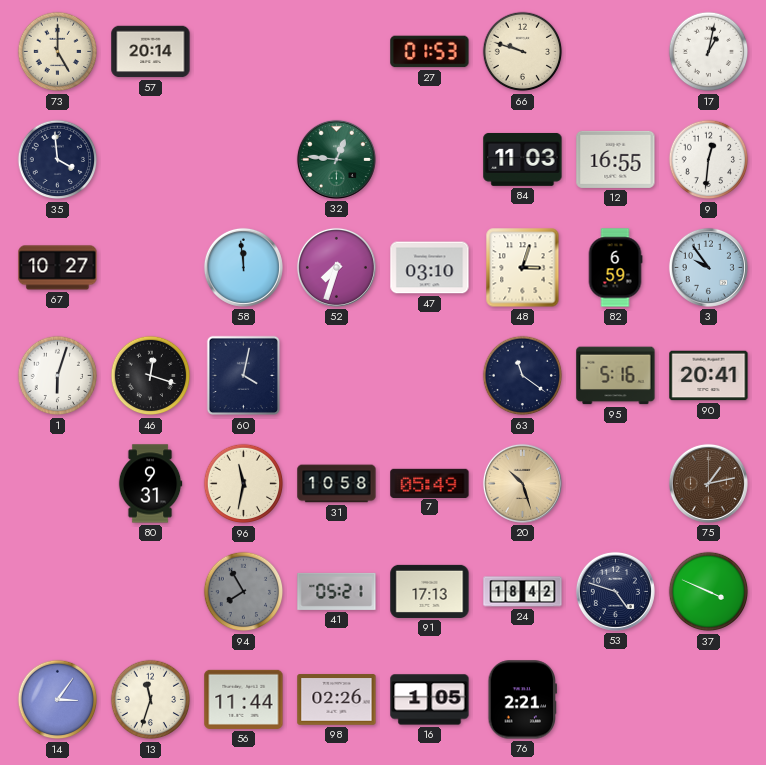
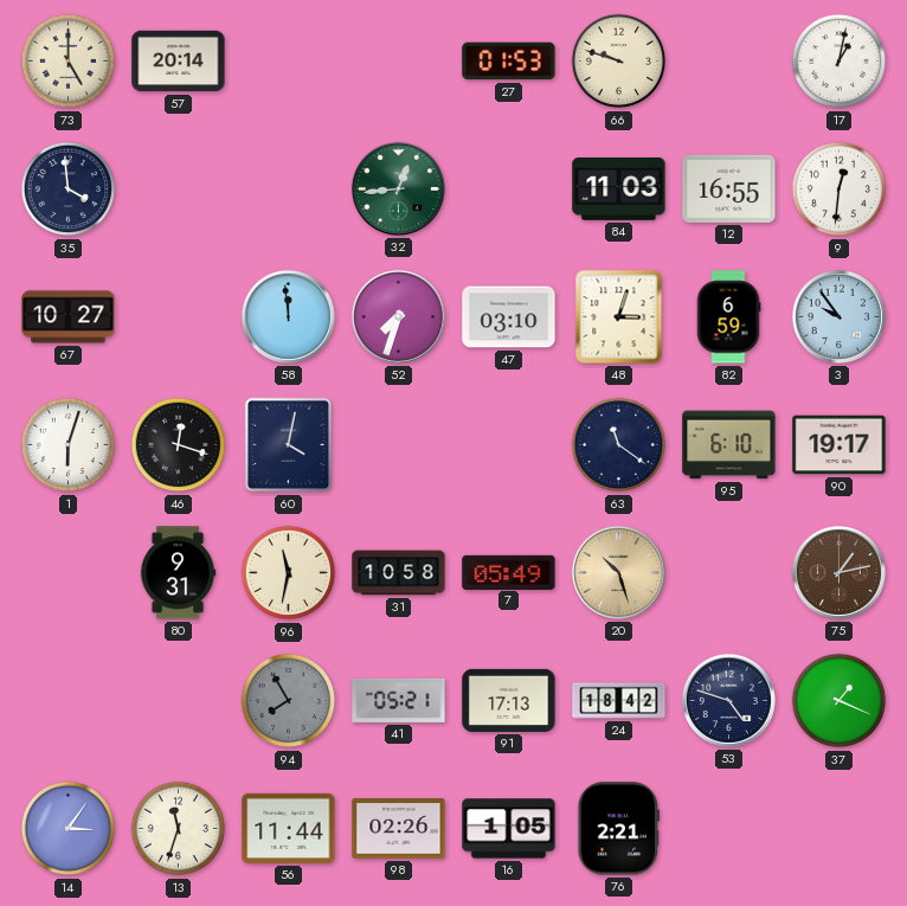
32: 12:46 -> 12:44
95: 5:16 -> 6:10
90: 20:41 -> 19:17
37: 3:49 -> 1:19
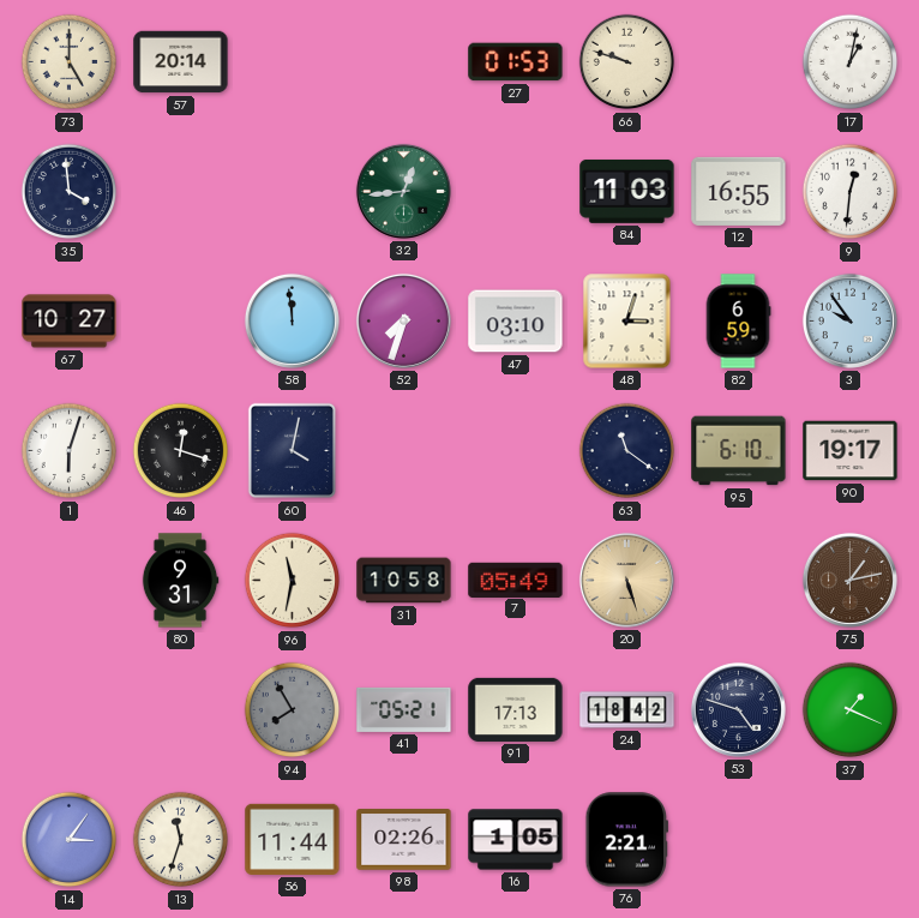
20: 10:27 -> 5:27
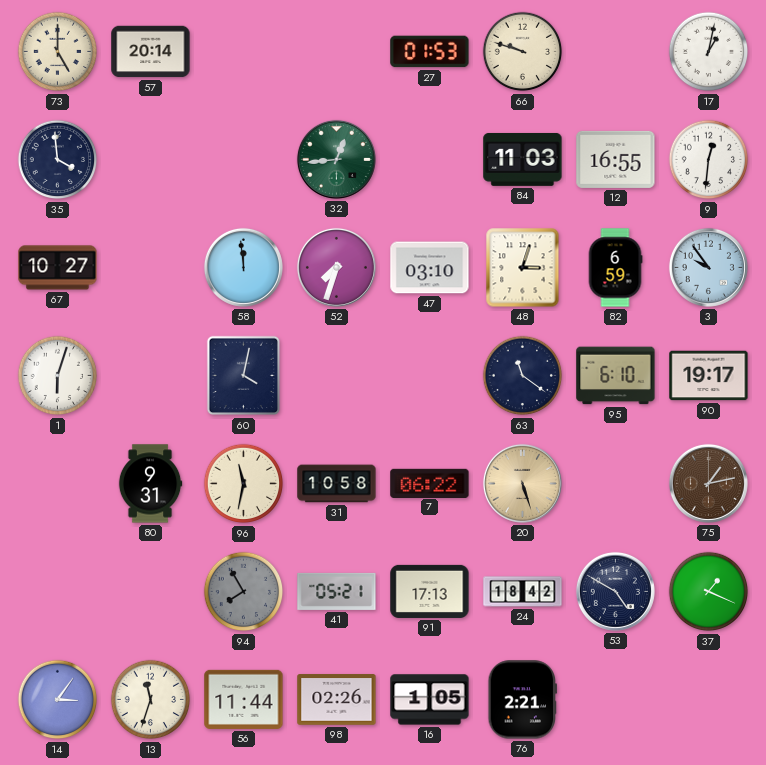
46: 12:18 -> none
7: 05:49 -> 06:22
53: 4:48 -> 4:50
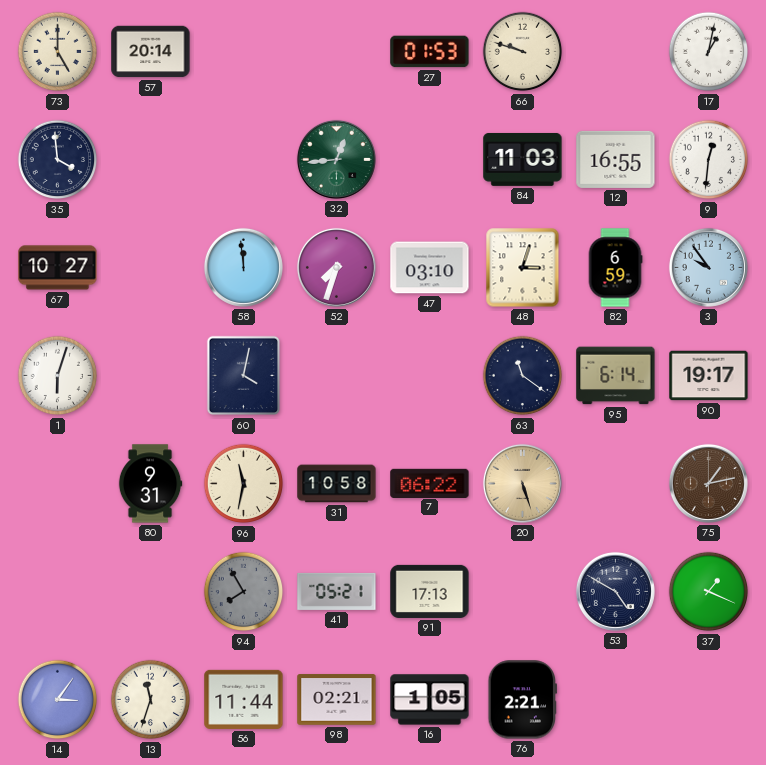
95: 6:10 -> 6:14
24: 18:42 -> none
98: 02:26 -> 02:21
